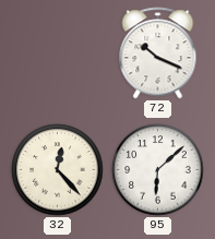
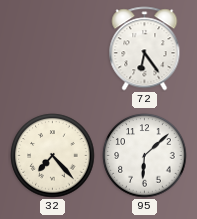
72: 10:19 -> 6:24
32: 12:23 -> 7:23
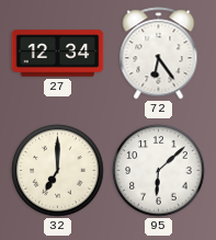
27: none -> 12:34
32: 7:23 -> 7:00
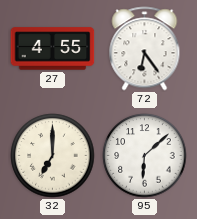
27: 12:34 -> 4:55
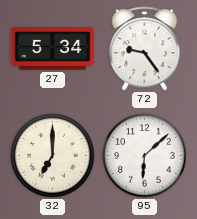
27: 4:55 -> 5:34
72: 6:24 -> 9:24
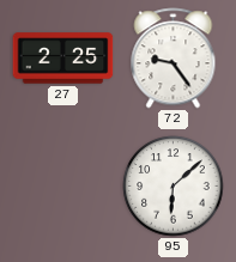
27: 5:34 -> 2:25
32: 7:00 -> none
